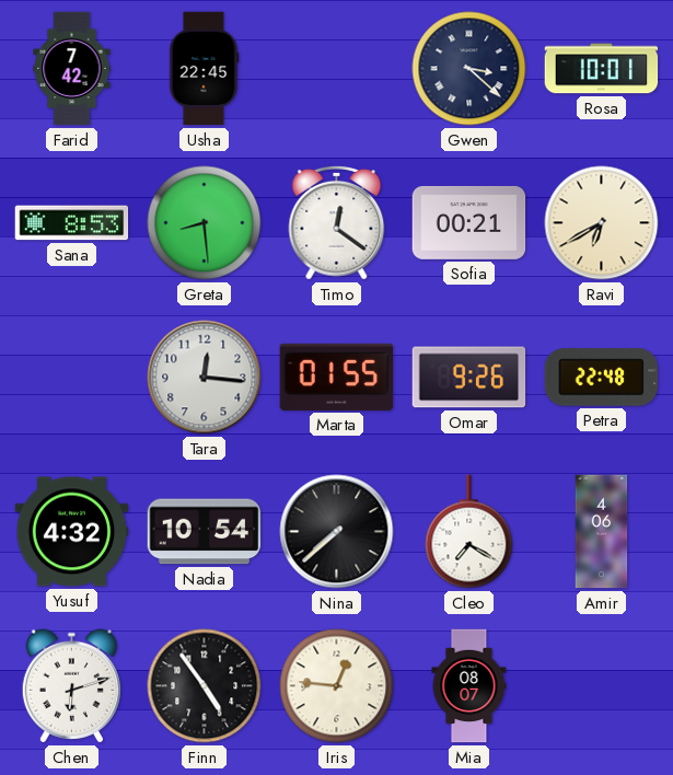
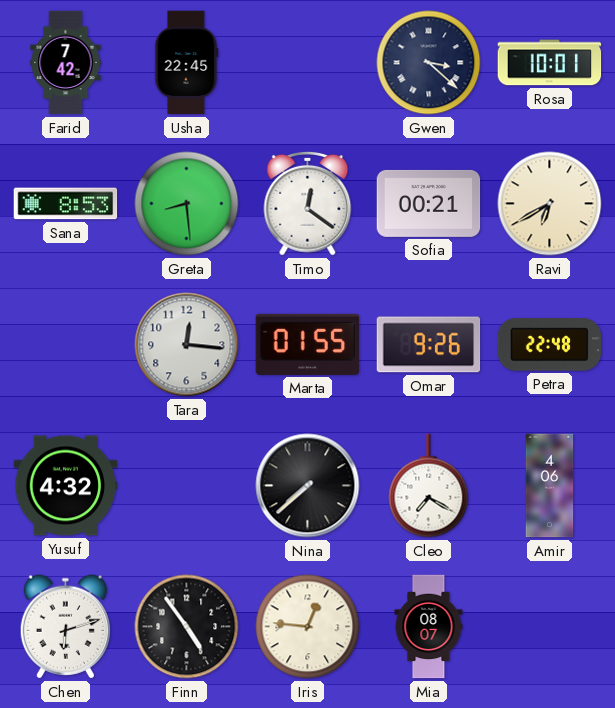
Nadia: 10:54 -> none
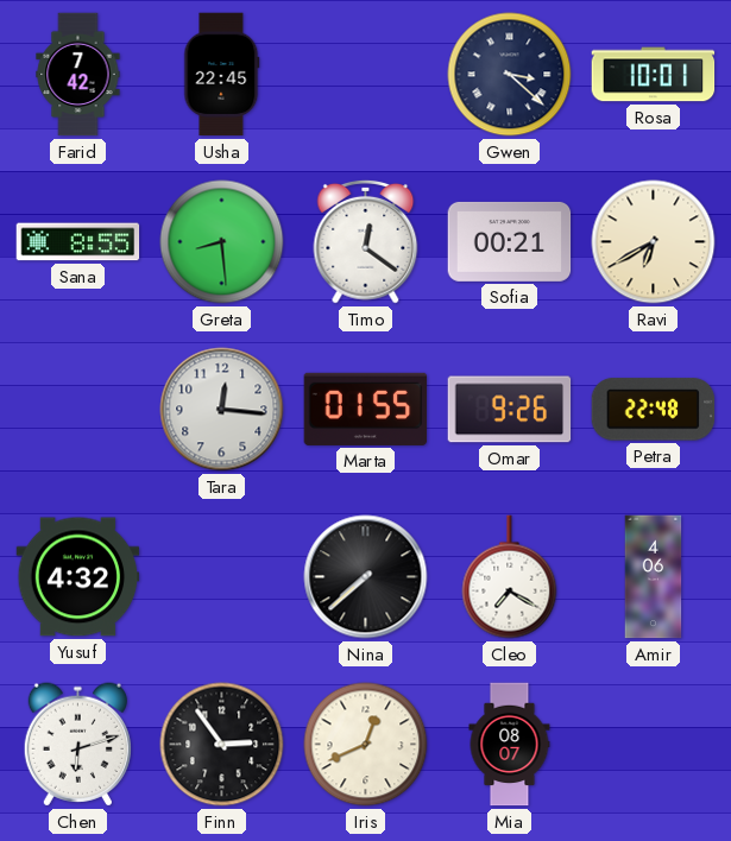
Sana: 8:53 -> 8:55
Finn: 4:54 -> 2:54
Iris: 12:46 -> 12:41
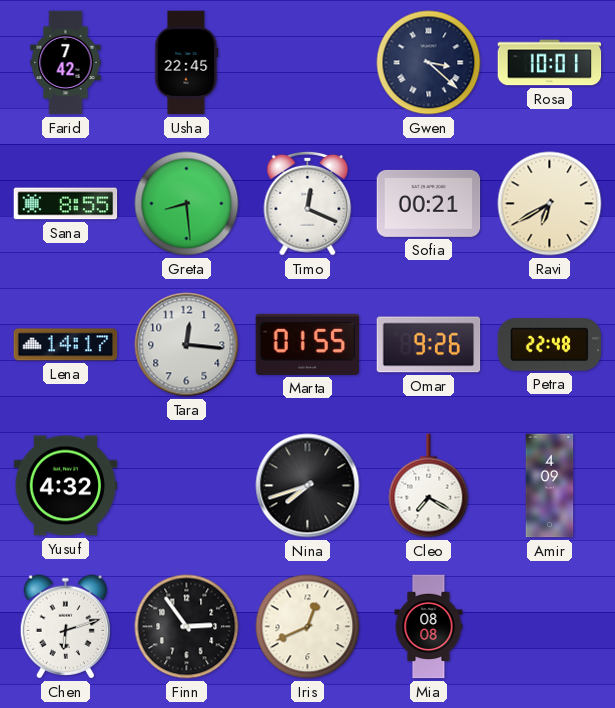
Timo: 12:21 -> 12:19
Lena: none -> 14:17
Nina: 7:38 -> 7:42
Amir: 4:06 -> 4:09
Mia: 08:07 -> 08:08
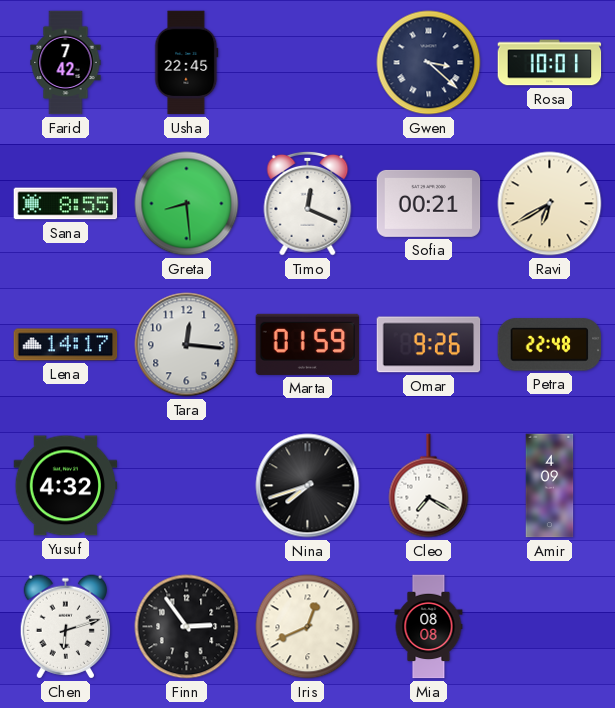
Marta: 01:55 -> 01:59
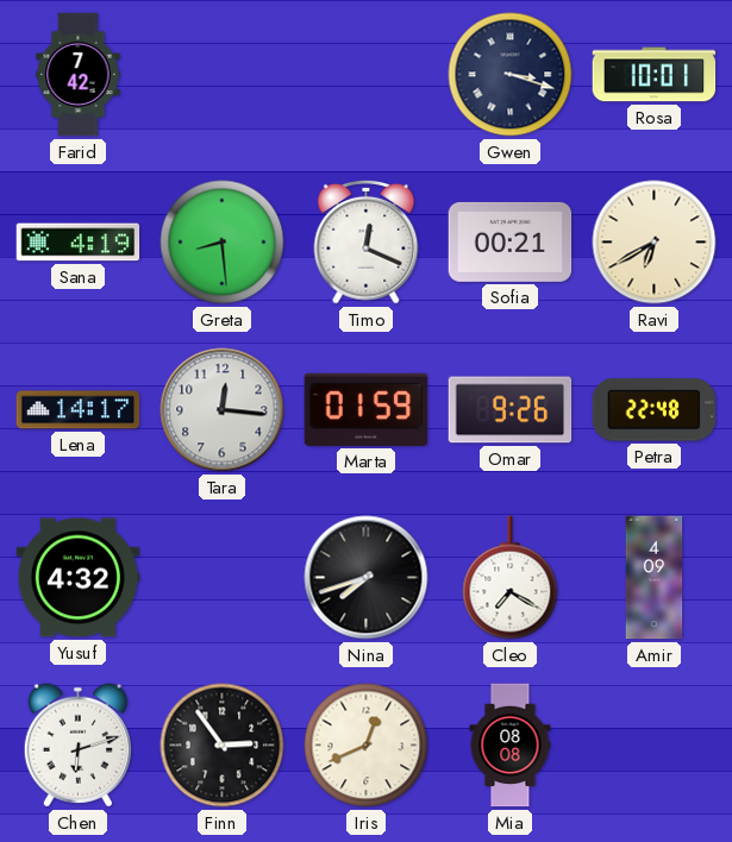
Usha: 22:45 -> none
Gwen: 3:22 -> 3:18
Sana: 8:55 -> 4:19
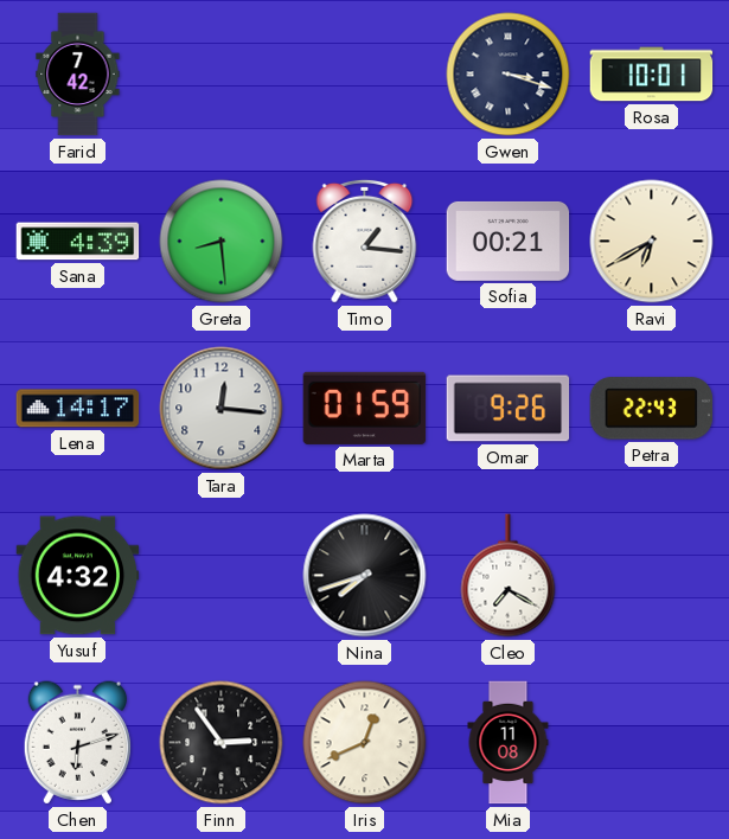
Sana: 4:19 -> 4:39
Timo: 12:19 -> 1:16
Petra: 22:48 -> 22:43
Amir: 4:09 -> none
Mia: 08:08 -> 11:08
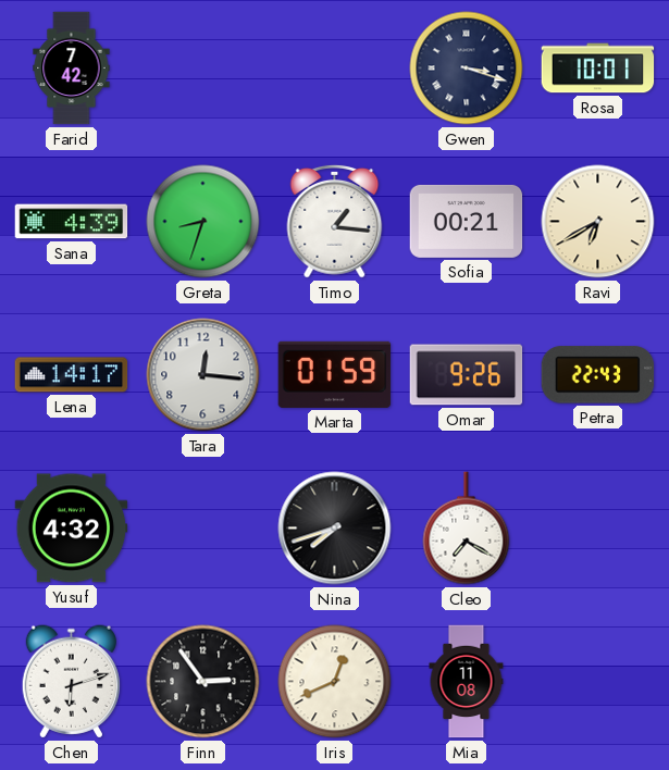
Greta: 8:29 -> 8:33
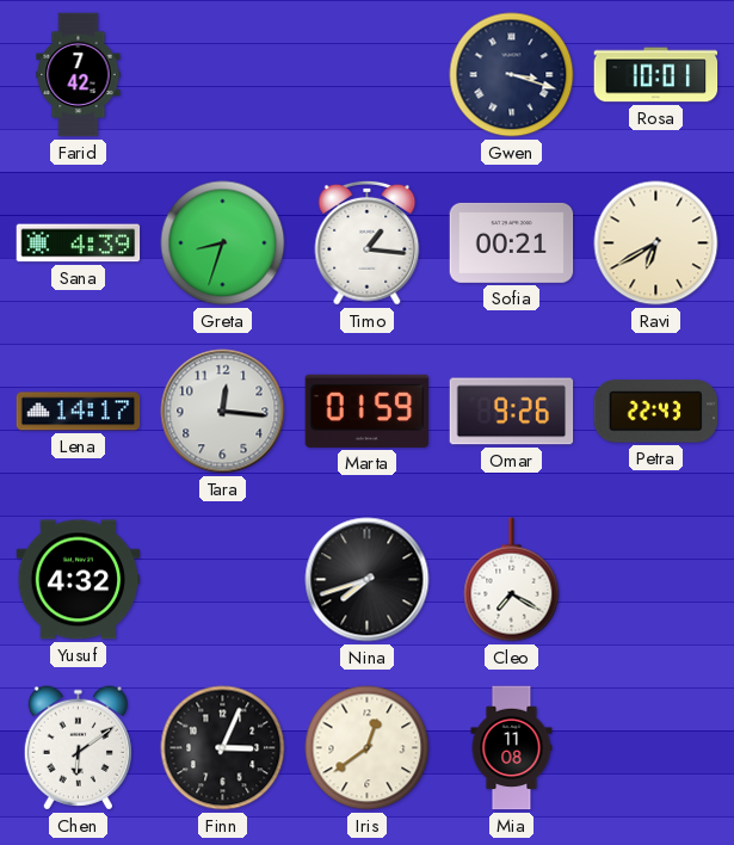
Chen: 6:12 -> 6:09
Finn: 2:54 -> 3:04
Iris: 12:41 -> 12:39
